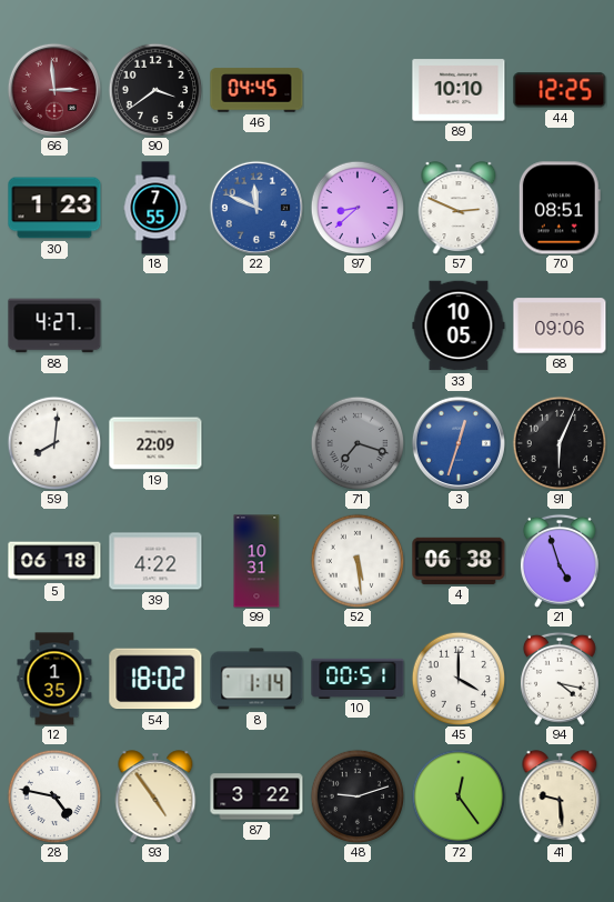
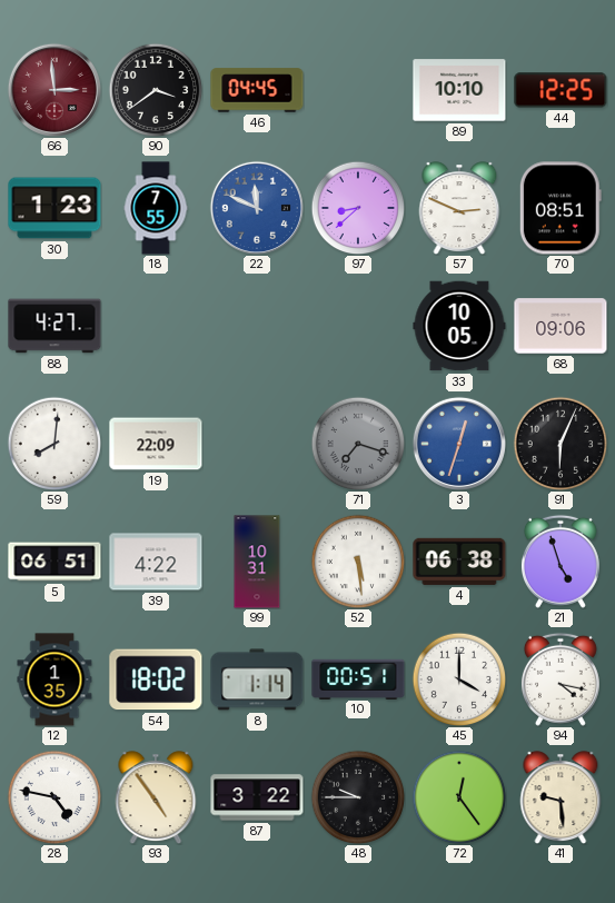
5: 06:18 -> 06:51
48: 9:12 -> 9:45
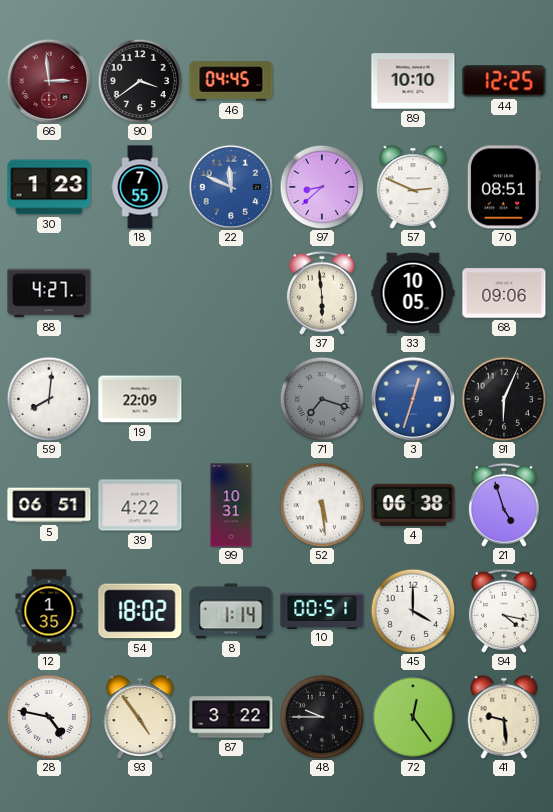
37: none -> 5:59
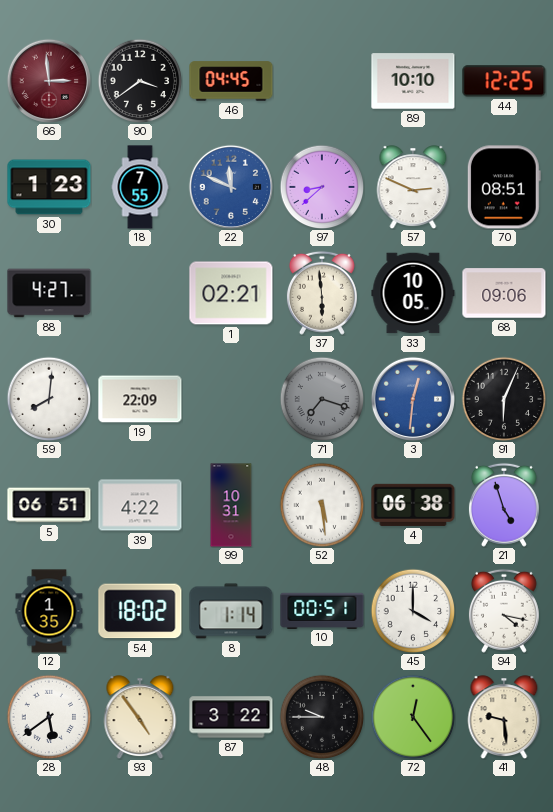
1: none -> 02:21
3: 12:33 -> 12:31
28: 4:47 -> 5:39
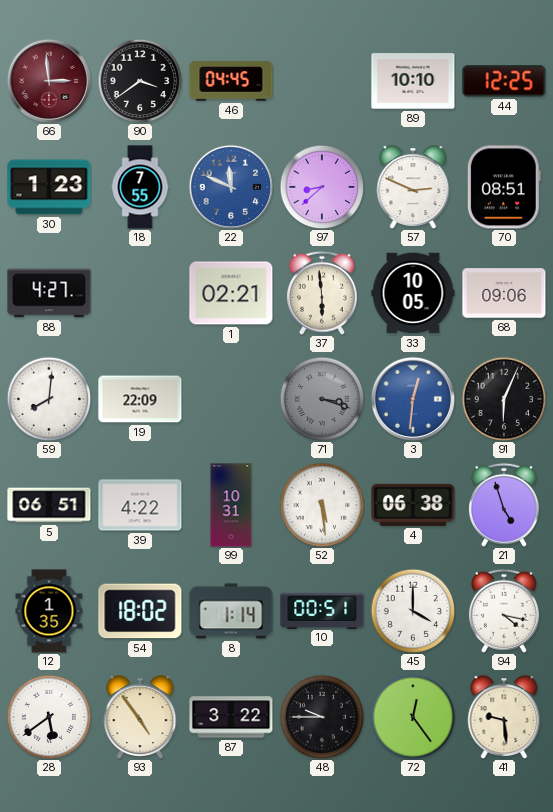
71: 7:18 -> 3:18
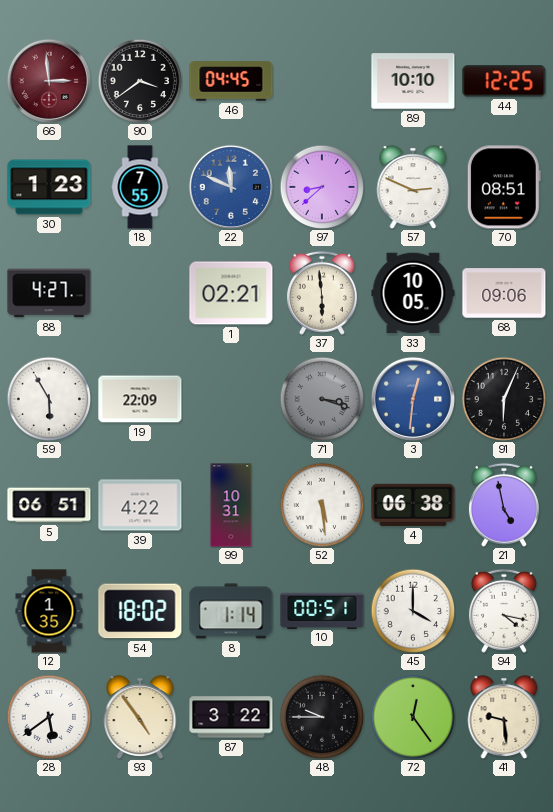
59: 8:01 -> 5:55
21: 4:57 -> 4:58
